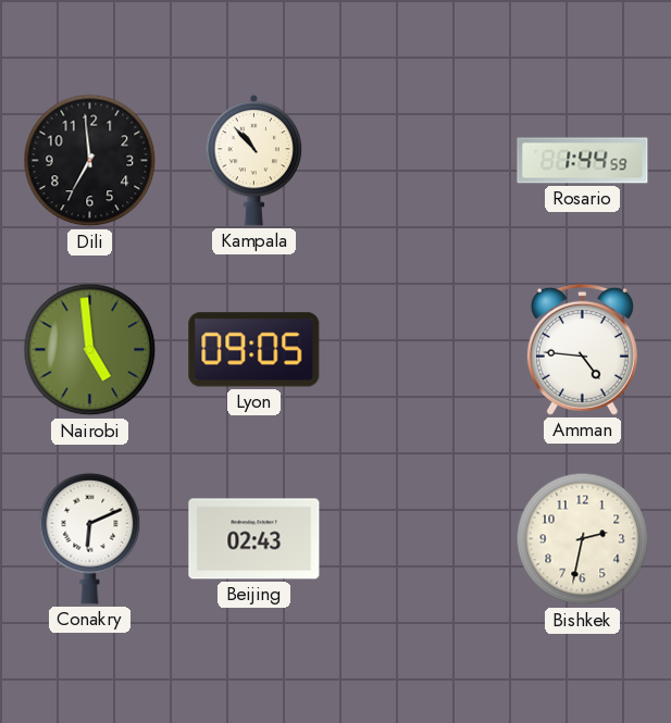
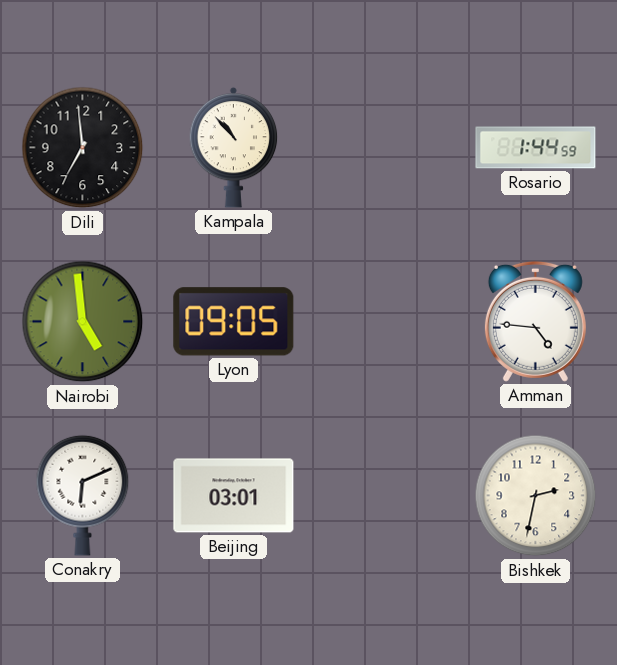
Beijing: 02:43 -> 03:01
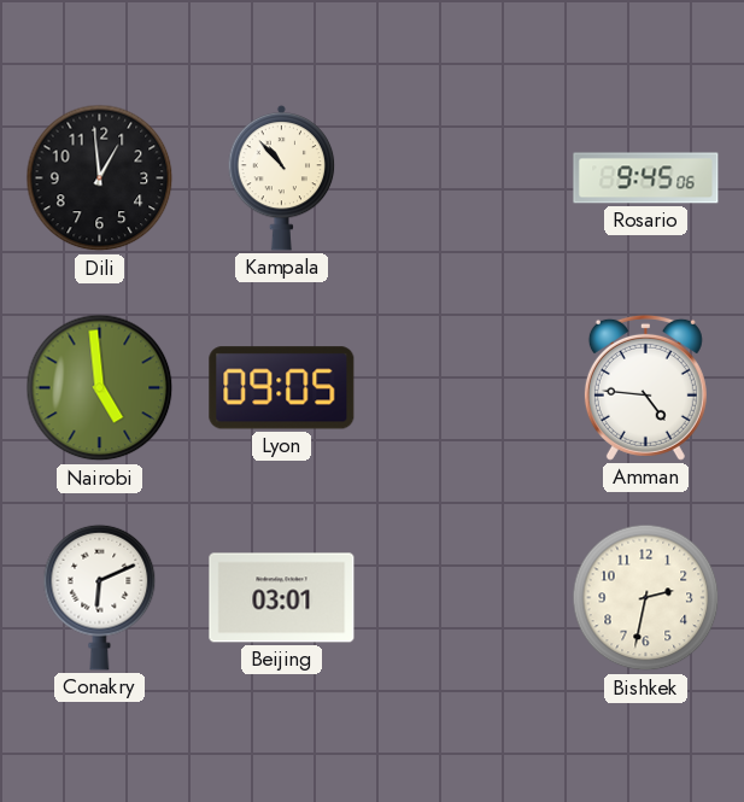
Dili: 6:59 -> 12:59
Rosario: 1:44 -> 9:45
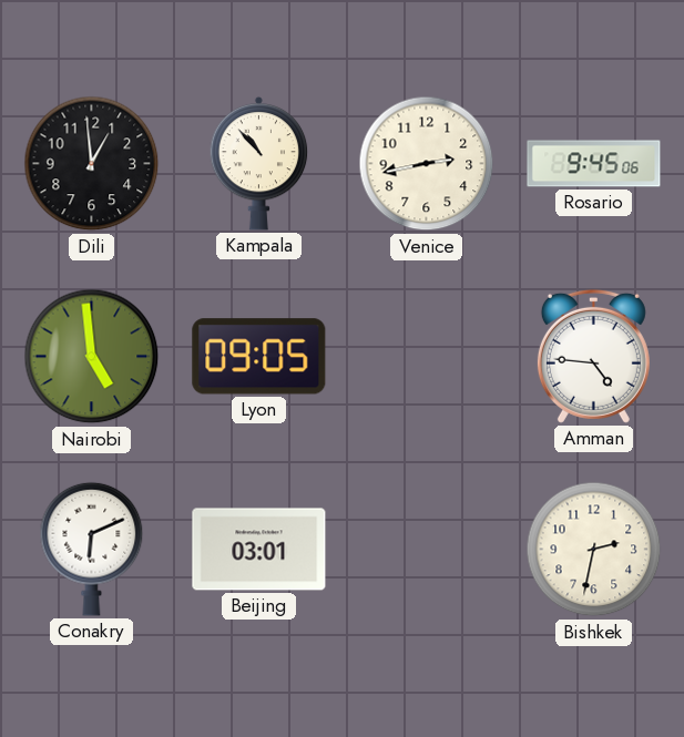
Venice: none -> 2:43
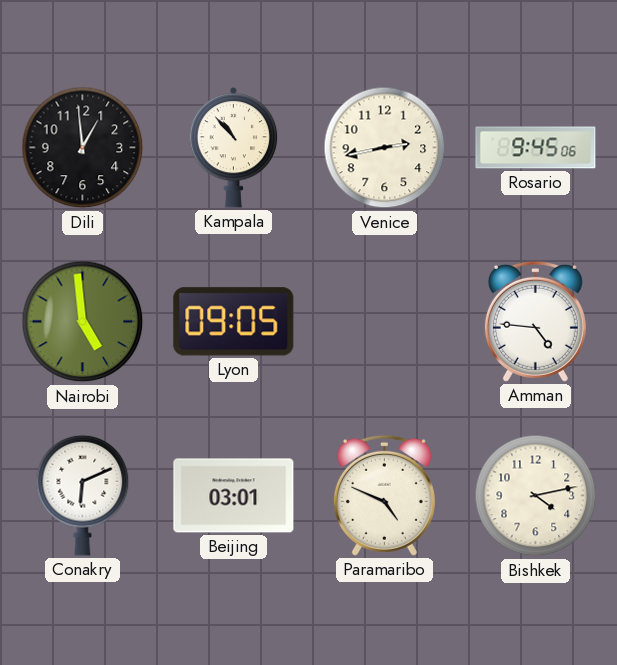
Paramaribo: none -> 4:49
Bishkek: 2:32 -> 4:13
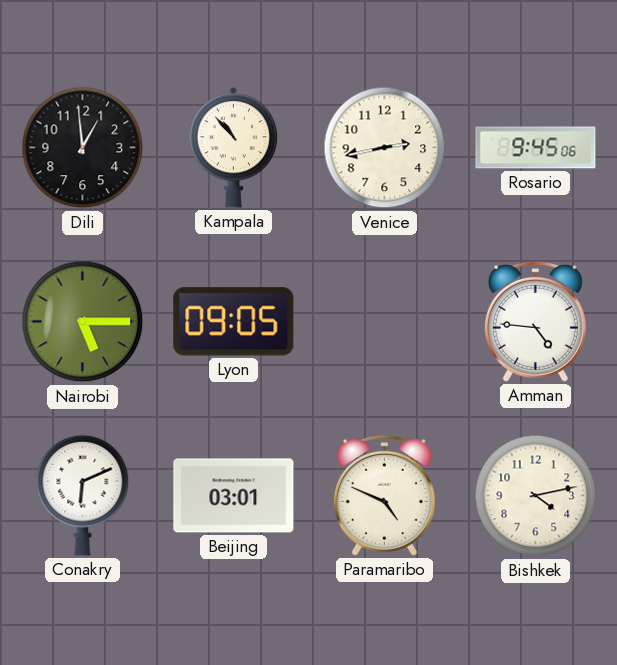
Nairobi: 4:59 -> 5:15
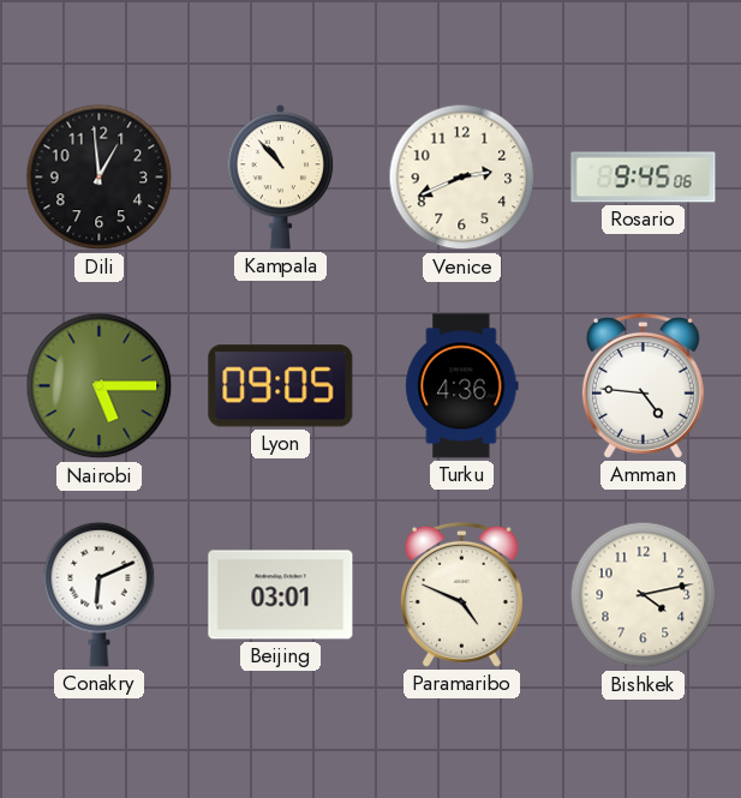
Venice: 2:43 -> 2:41
Turku: none -> 4:36
